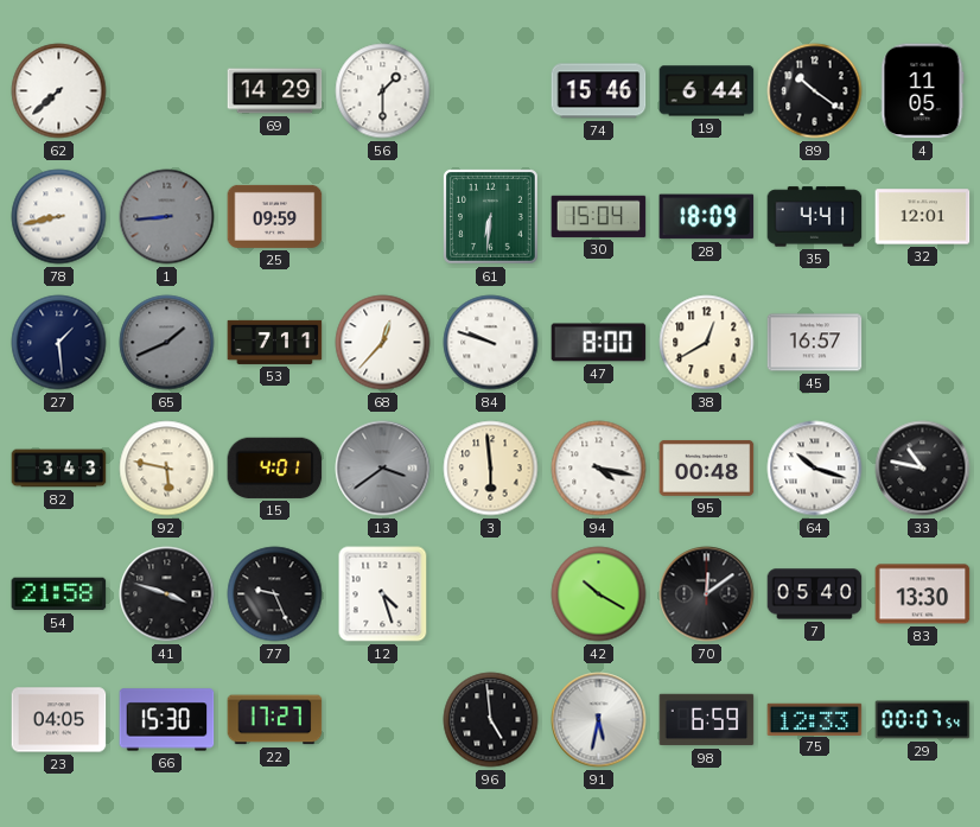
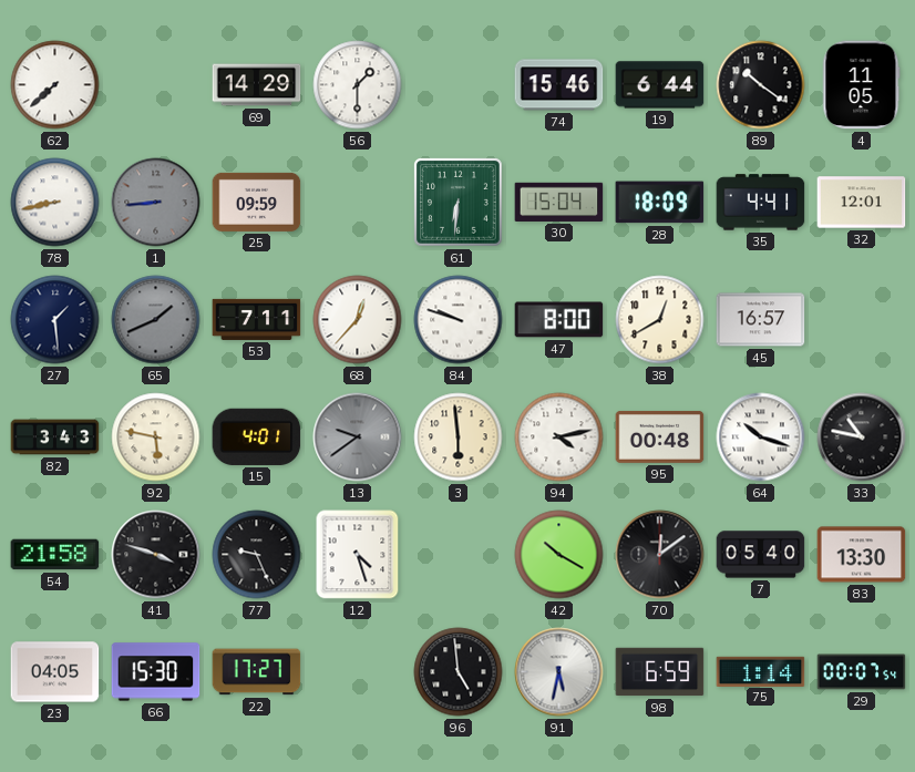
13: 3:39 -> 9:39
94: 4:17 -> 4:13
75: 12:33 -> 1:14
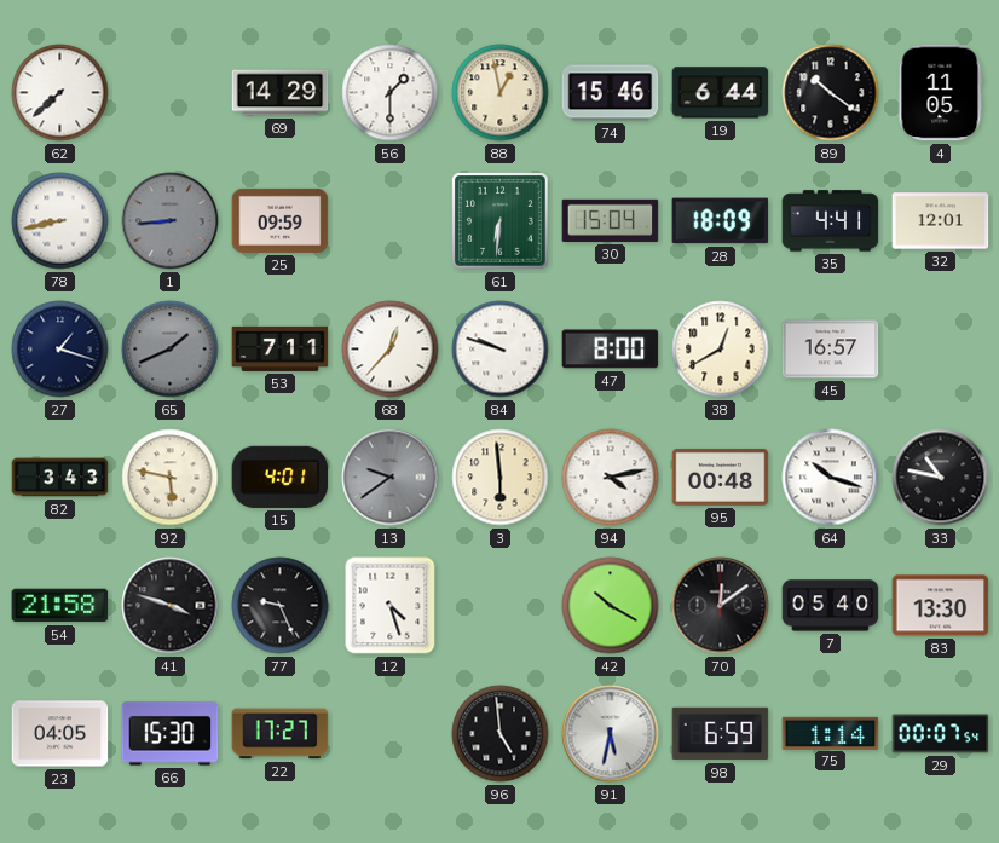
88: none -> 12:58
27: 1:29 -> 1:18
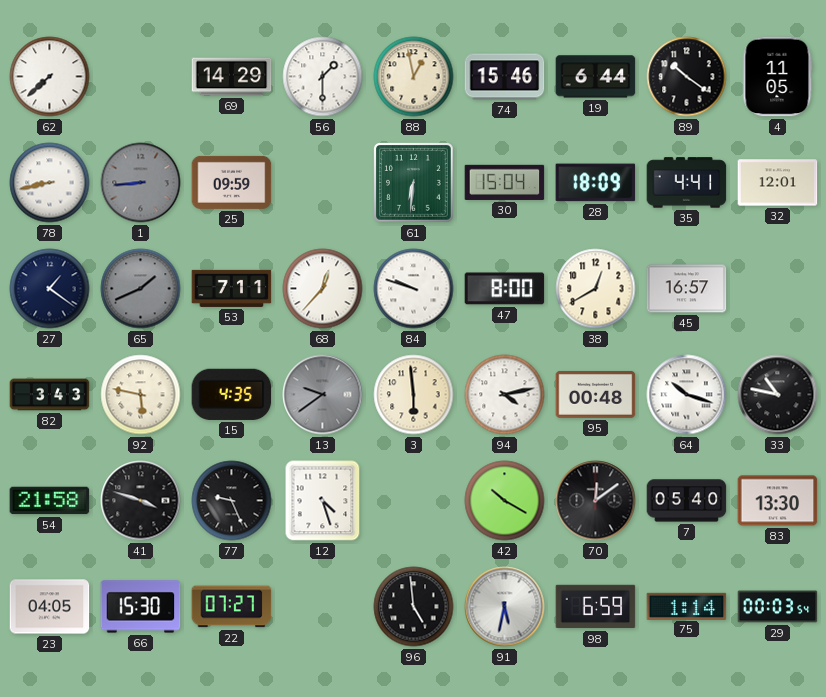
27: 1:18 -> 1:21
15: 4:01 -> 4:35
22: 17:27 -> 07:27
29: 00:07 -> 00:03
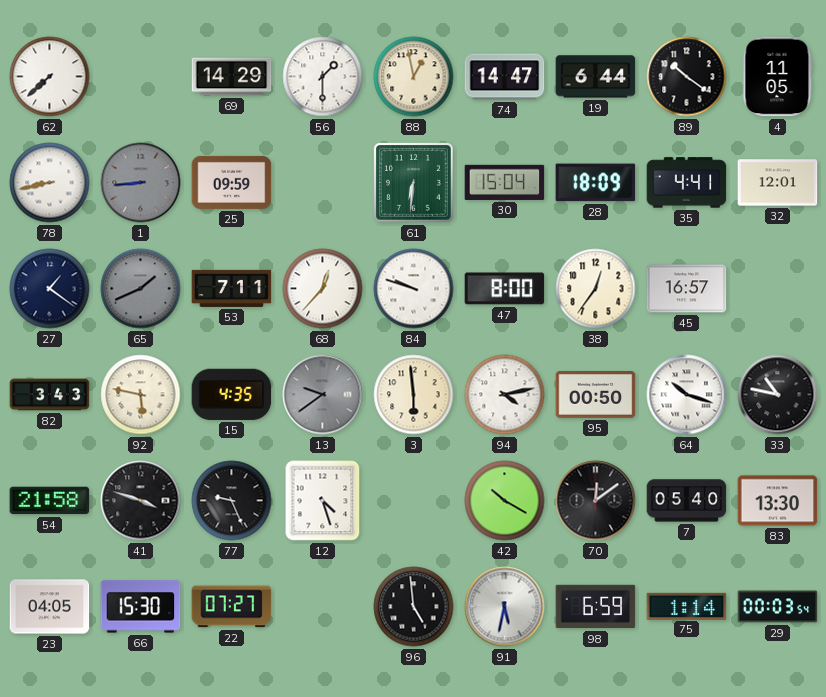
74: 15:46 -> 14:47
38: 12:40 -> 12:36
95: 00:48 -> 00:50
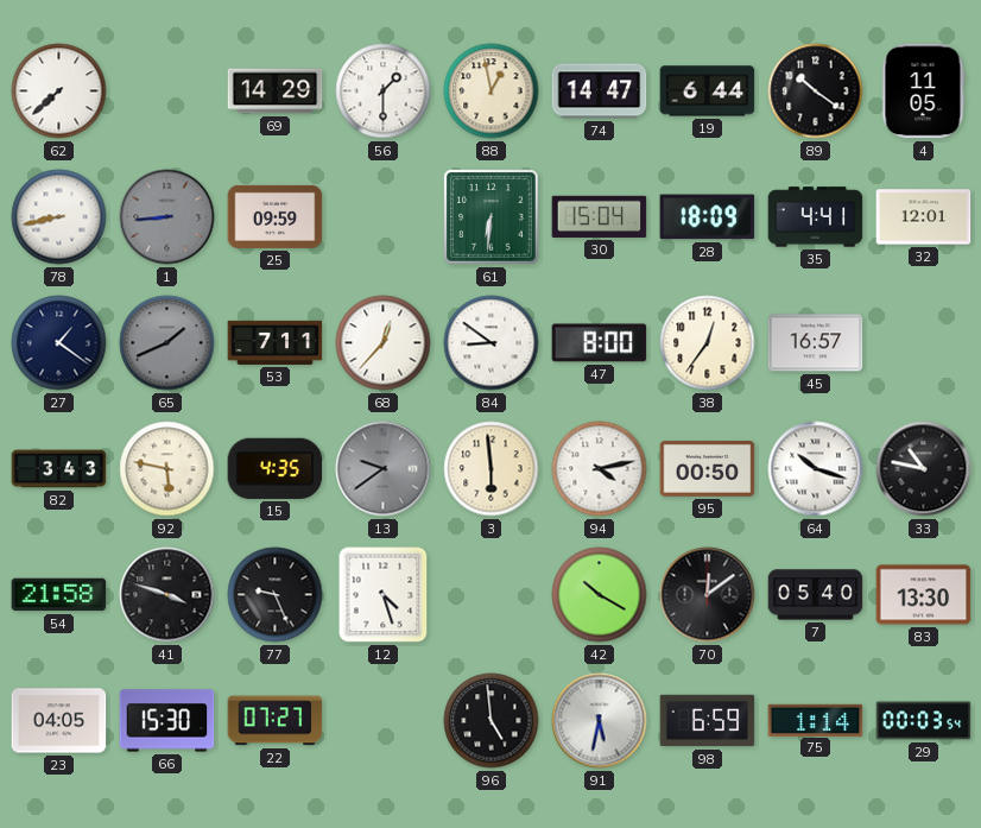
84: 9:48 -> 8:51
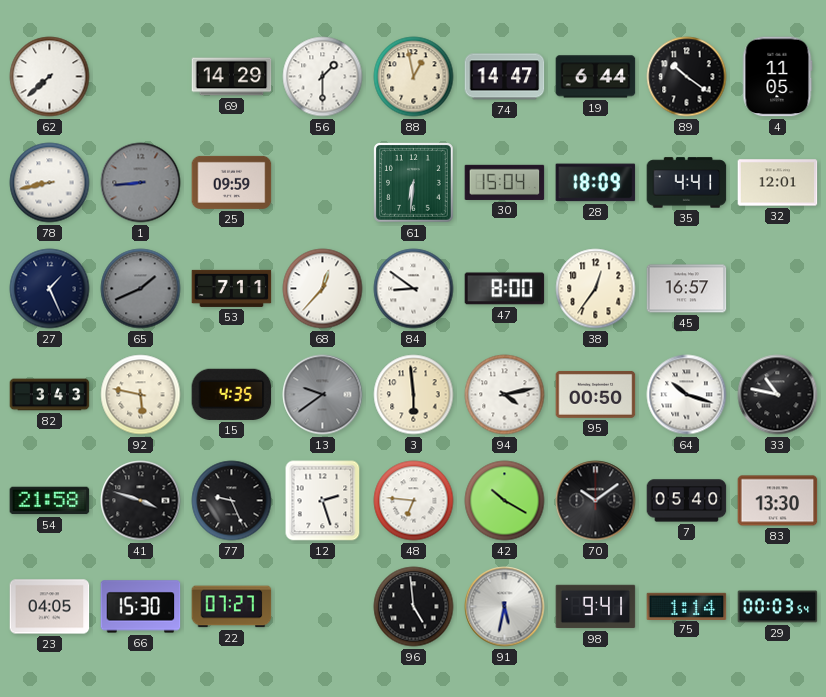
27: 1:21 -> 1:26
12: 4:27 -> 2:27
48: none -> 6:46
70: 12:09 -> 10:09
98: 6:59 -> 9:41
